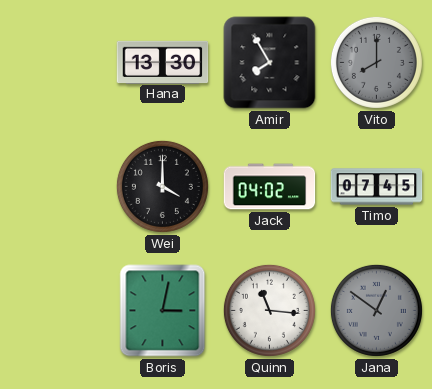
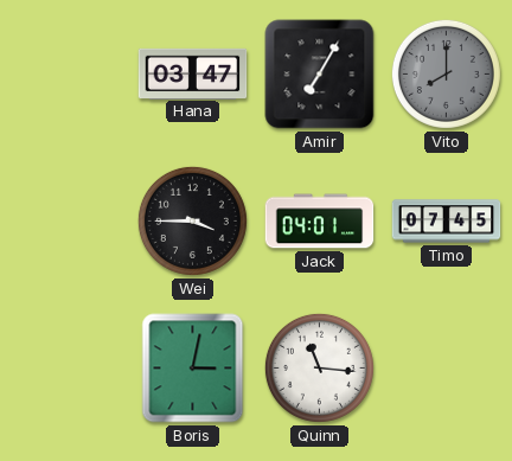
Hana: 13:30 -> 03:47
Amir: 7:55 -> 7:05
Wei: 4:00 -> 3:45
Jack: 04:02 -> 04:01
Jana: 12:51 -> none
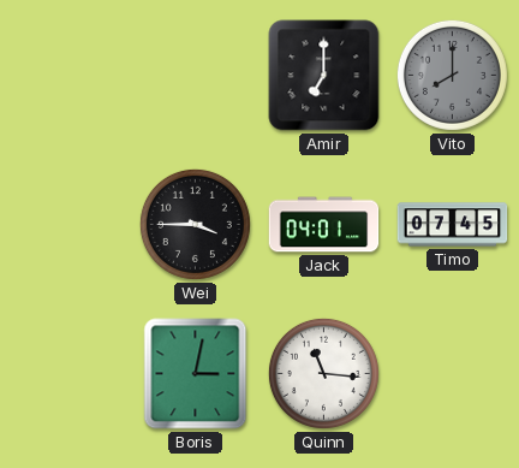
Hana: 03:47 -> none
Amir: 7:05 -> 7:00
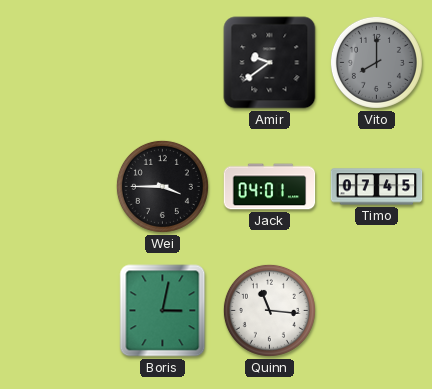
Amir: 7:00 -> 9:39
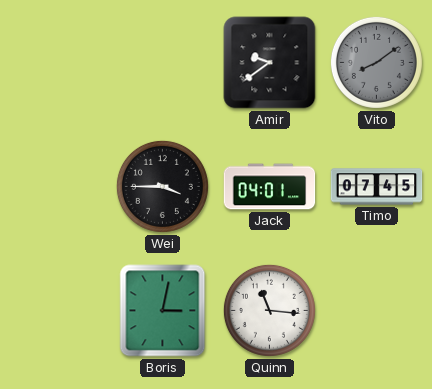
Vito: 8:00 -> 8:09
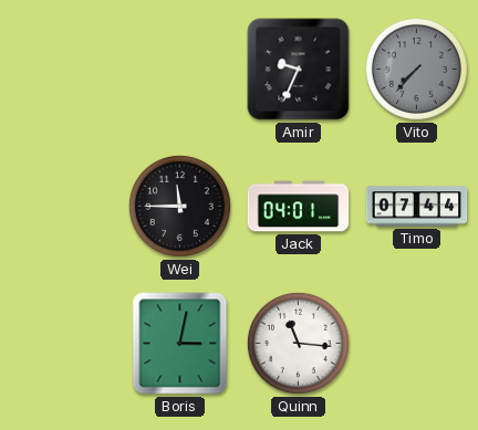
Amir: 9:39 -> 9:34
Vito: 8:09 -> 7:37
Wei: 3:45 -> 11:45
Timo: 07:45 -> 07:44
